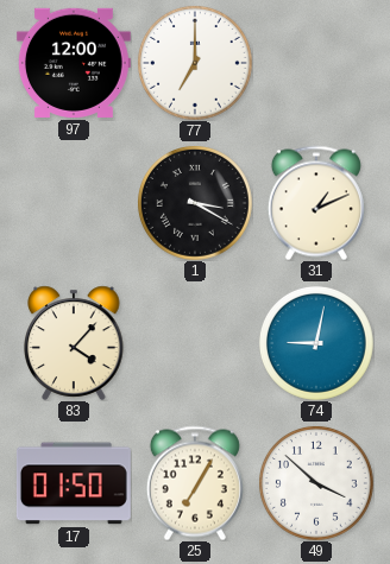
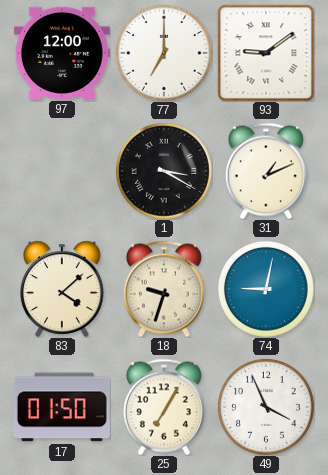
93: none -> 9:09
83: 4:07 -> 4:08
18: none -> 9:33
49: 3:52 -> 3:56
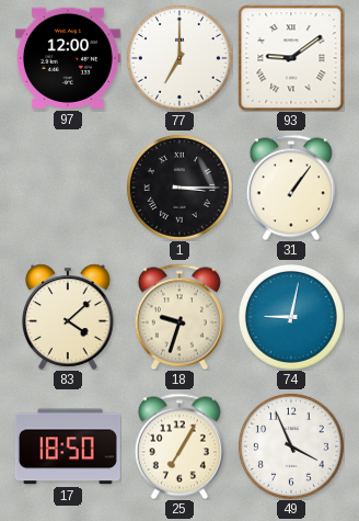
1: 3:20 -> 3:15
31: 1:11 -> 1:06
17: 01:50 -> 18:50
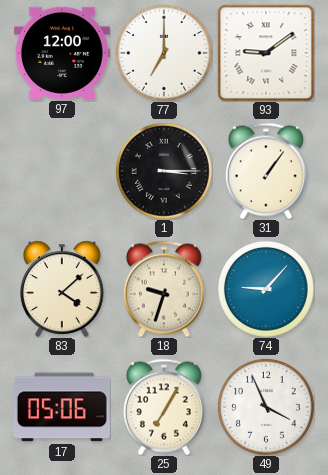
74: 9:02 -> 9:07
17: 18:50 -> 05:06
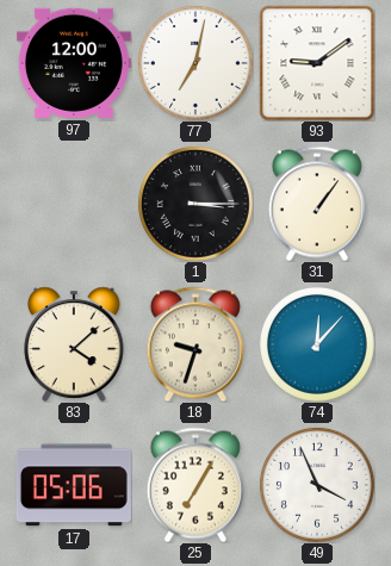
77: 7:00 -> 7:02
74: 9:07 -> 12:07
